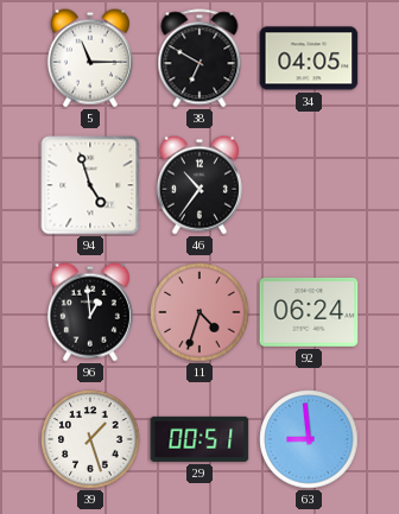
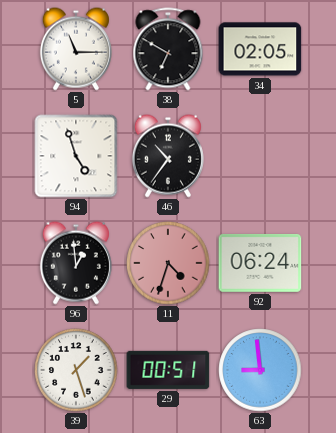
34: 04:05 -> 02:05
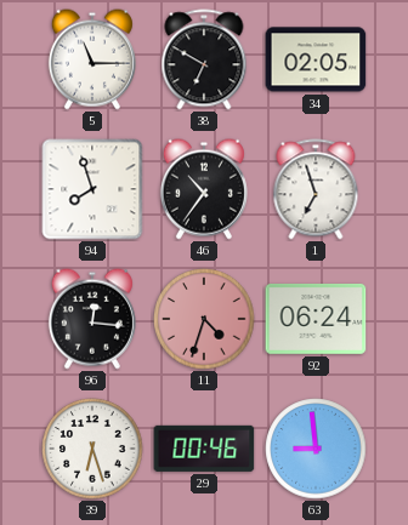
94: 4:57 -> 7:57
1: none -> 6:57
96: 12:59 -> 12:16
39: 1:27 -> 6:27
29: 00:51 -> 00:46
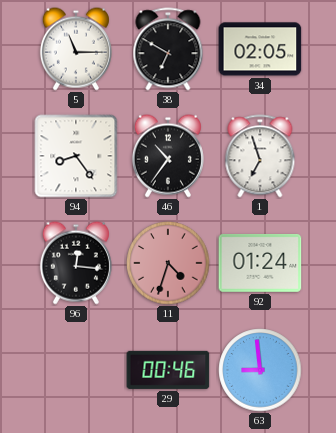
94: 7:57 -> 8:24
92: 06:24 -> 01:24
39: 6:27 -> none
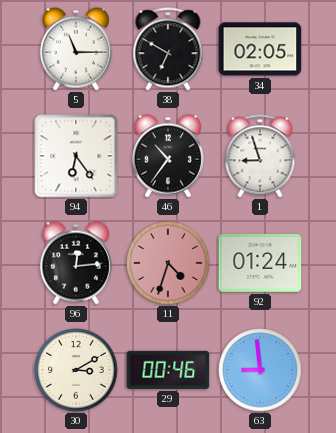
94: 8:24 -> 6:24
1: 6:57 -> 8:57
96: 12:16 -> 12:14
30: none -> 3:10
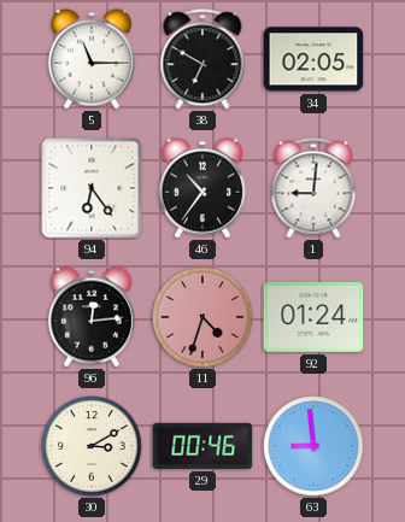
1: 8:57 -> 9:01
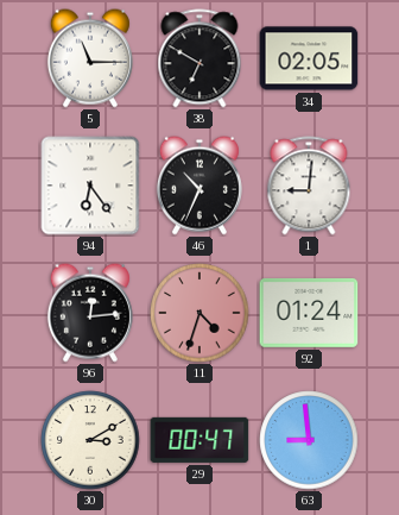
46: 10:36 -> 10:34
29: 00:46 -> 00:47
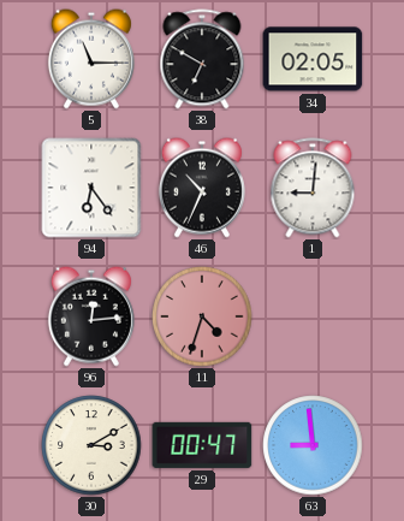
92: 01:24 -> none
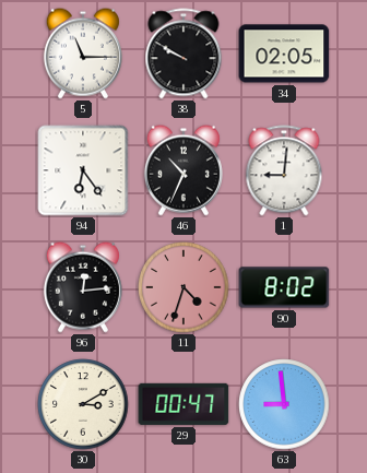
38: 6:50 -> 9:50
90: none -> 8:02
